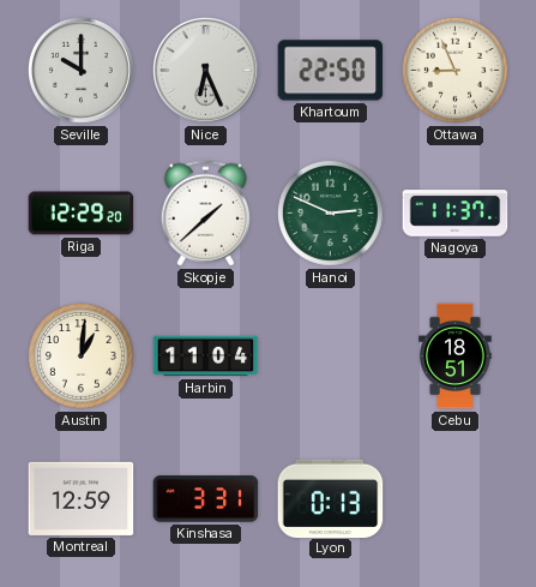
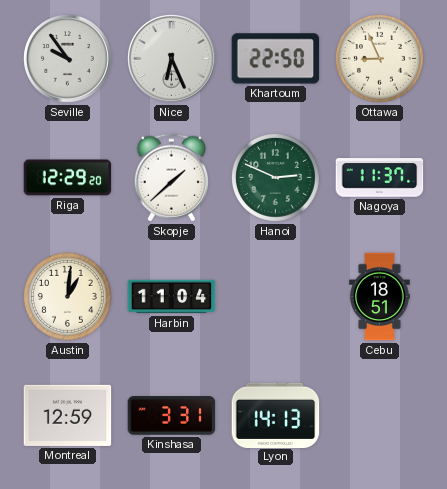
Seville: 10:00 -> 9:54
Lyon: 0:13 -> 14:13
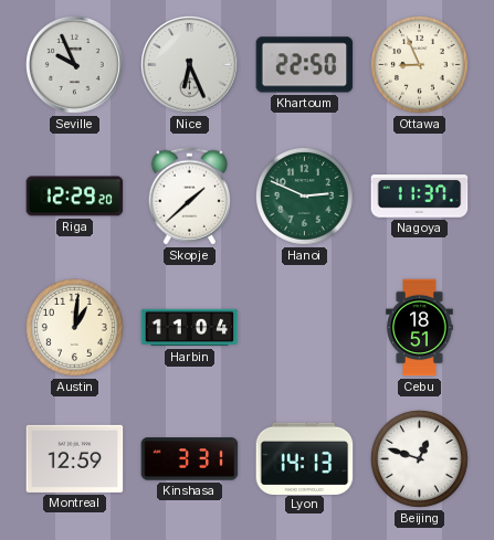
Seville: 9:54 -> 9:56
Beijing: none -> 12:48
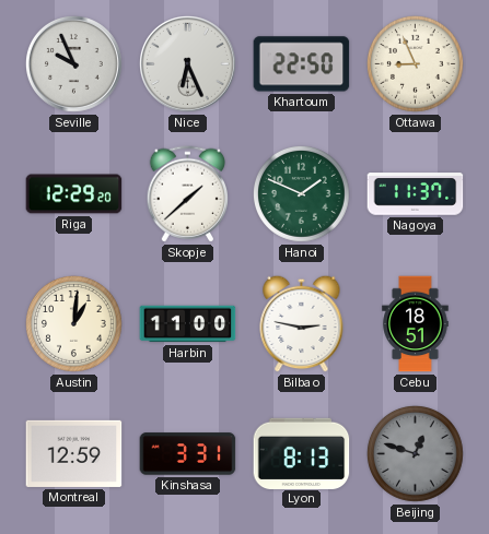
Hanoi: 2:49 -> 1:49
Harbin: 11:04 -> 11:00
Bilbao: none -> 2:47
Lyon: 14:13 -> 8:13
Beijing dial: white -> grey
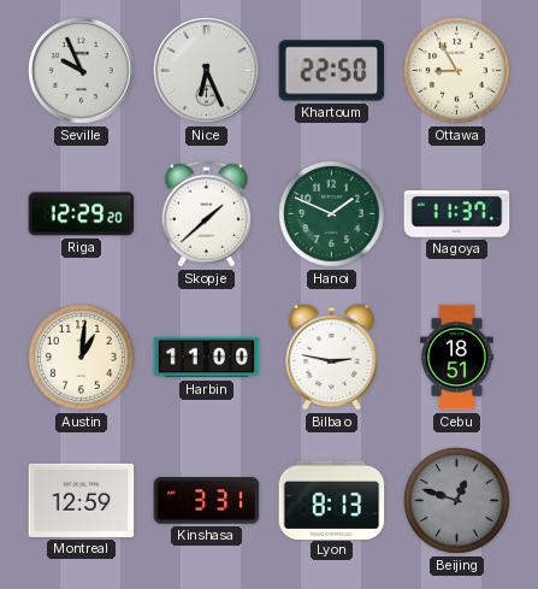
Ottawa: 8:56 -> 8:55
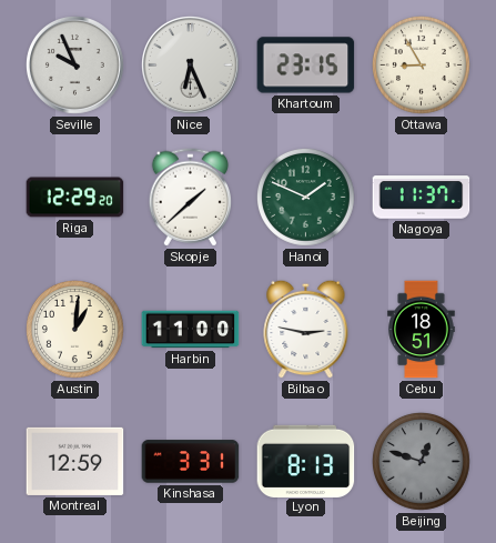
Khartoum: 22:50 -> 23:15
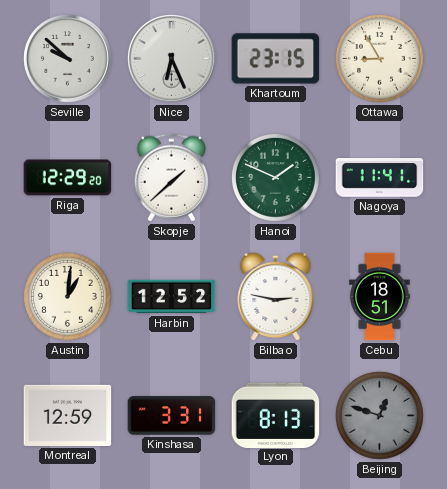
Seville: 9:56 -> 9:52
Nagoya: 11:37 -> 11:41
Harbin: 11:00 -> 12:52
